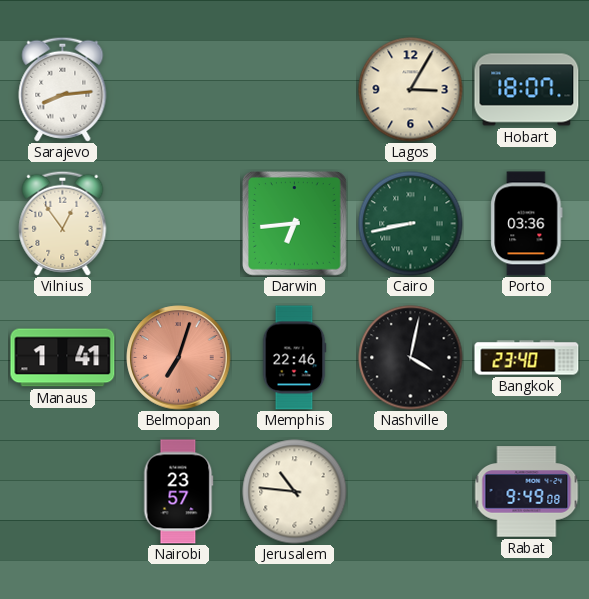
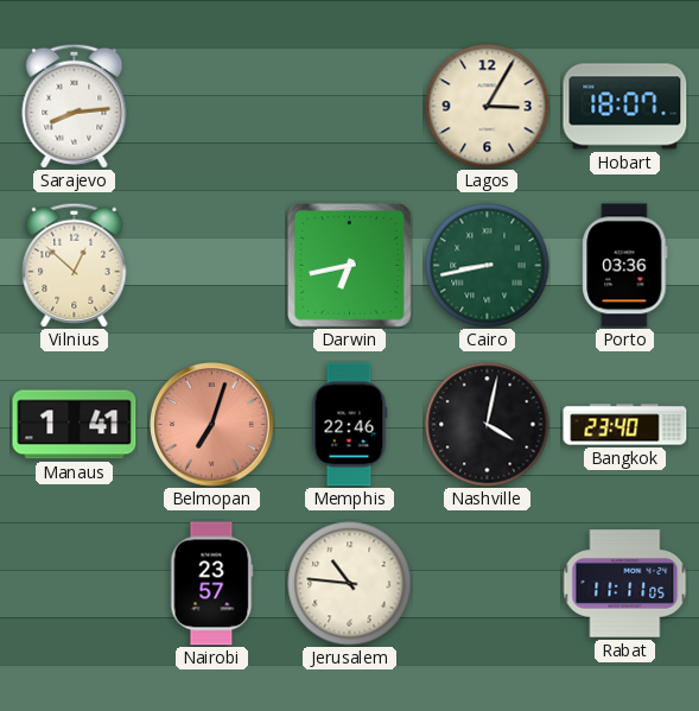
Vilnius: 12:54 -> 12:52
Darwin: 6:44 -> 6:43
Rabat: 9:49 -> 11:11
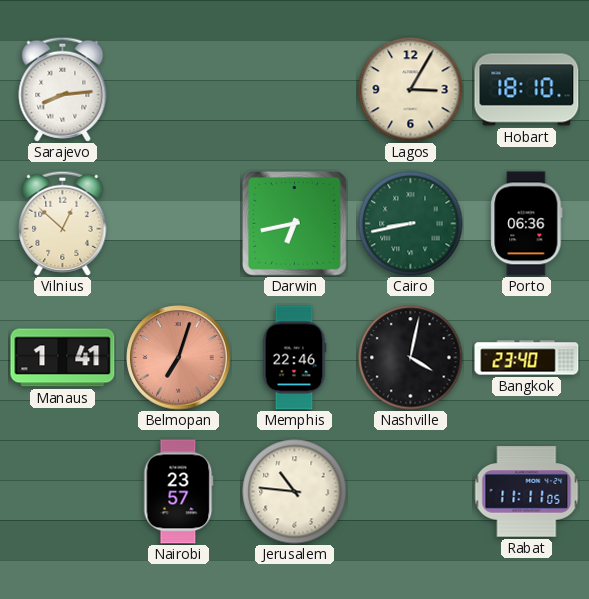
Hobart: 18:07 -> 18:10
Porto: 03:36 -> 06:36
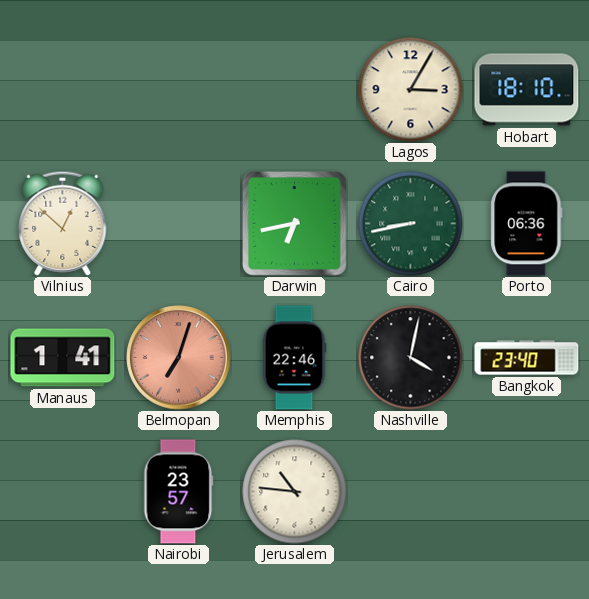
Sarajevo: 8:14 -> none
Rabat: 11:11 -> none
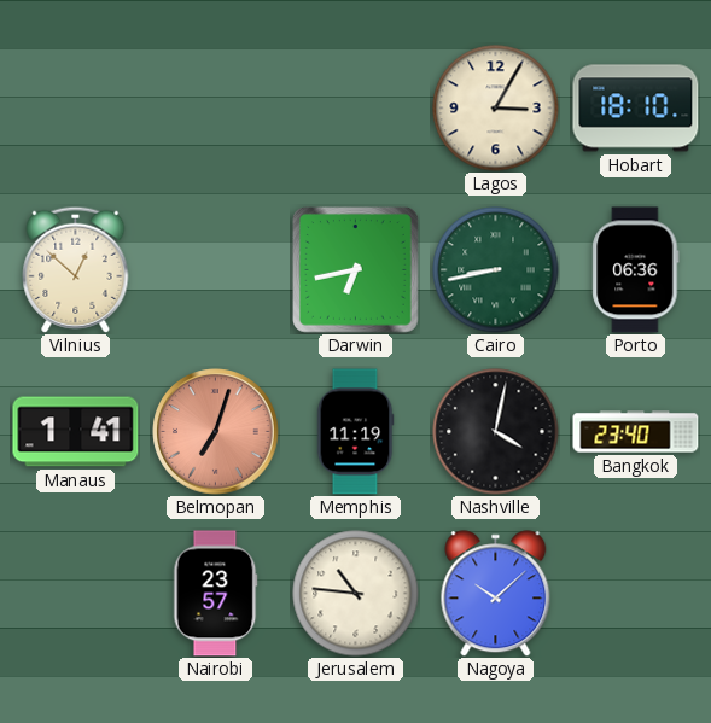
Memphis: 22:46 -> 11:19
Nagoya: none -> 10:08
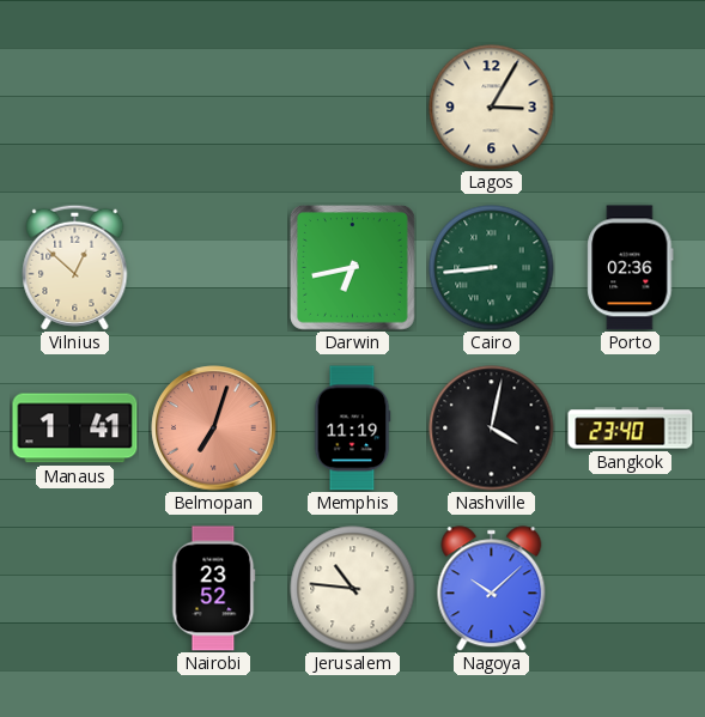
Hobart: 18:10 -> none
Cairo: 8:43 -> 8:44
Porto: 06:36 -> 02:36
Nairobi: 23:57 -> 23:52
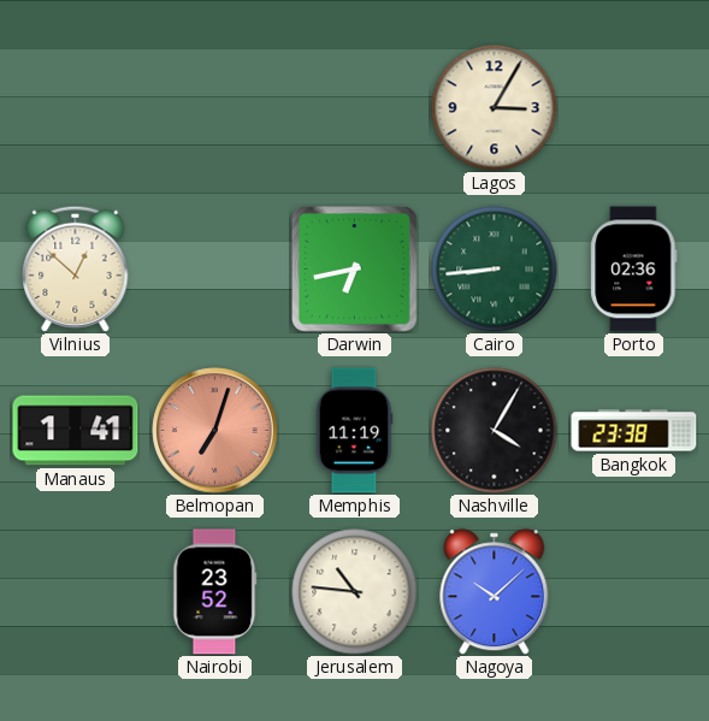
Nashville: 4:02 -> 4:05
Bangkok: 23:40 -> 23:38
